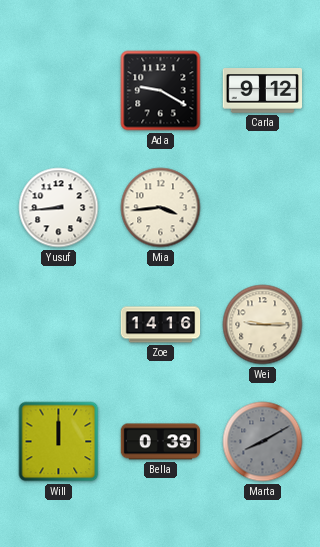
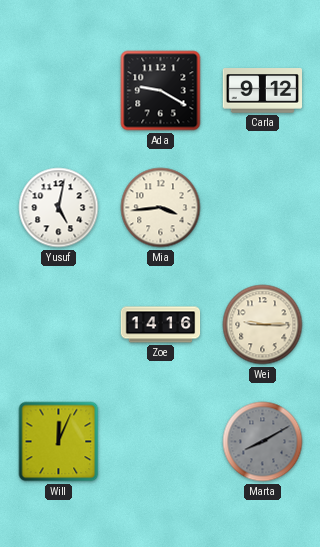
Yusuf: 8:44 -> 5:02
Will: 12:00 -> 12:04
Bella: 0:39 -> none
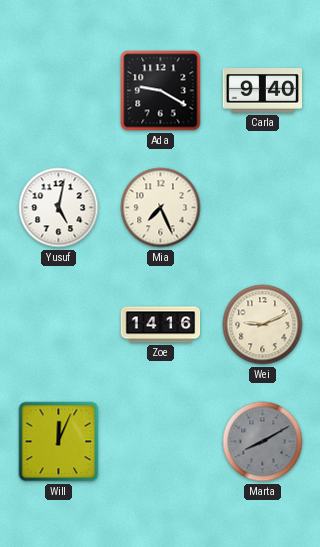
Carla: 9:12 -> 9:40
Mia: 3:44 -> 7:26
Wei: 9:15 -> 9:11
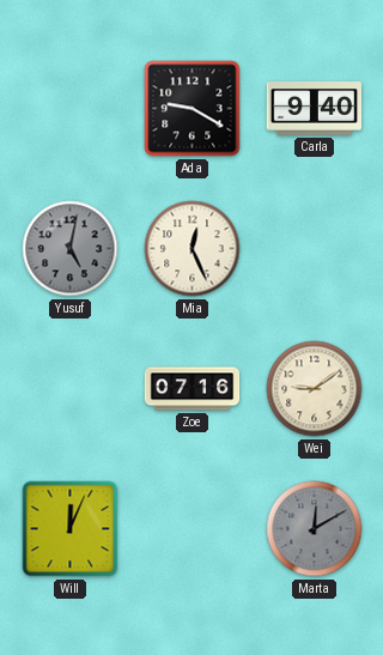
Yusuf dial: white -> grey
Mia: 7:26 -> 12:26
Zoe: 14:16 -> 07:16
Wei: 9:11 -> 9:09
Marta: 8:10 -> 12:10
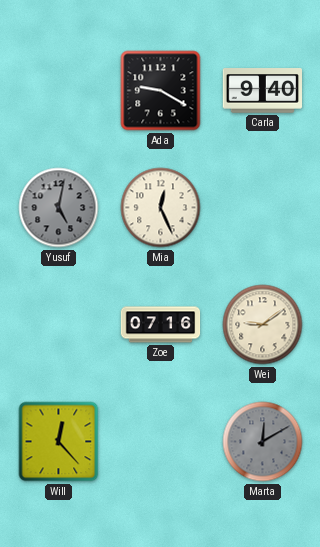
Will: 12:04 -> 12:23
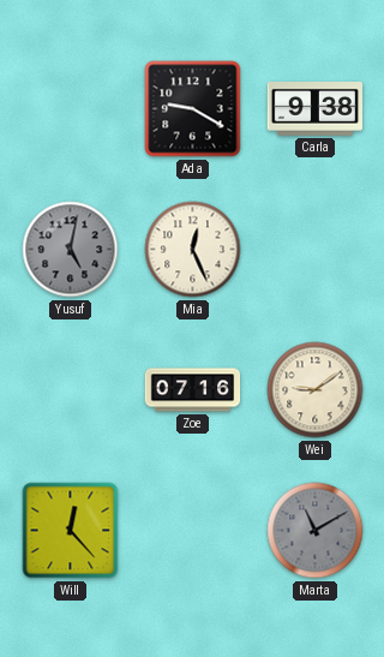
Carla: 9:40 -> 9:38
Marta: 12:10 -> 11:10
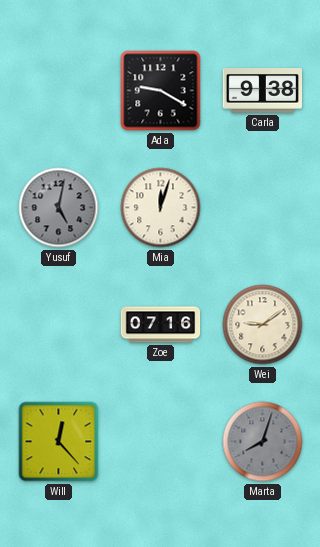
Mia: 12:26 -> 12:03
Marta: 11:10 -> 8:03
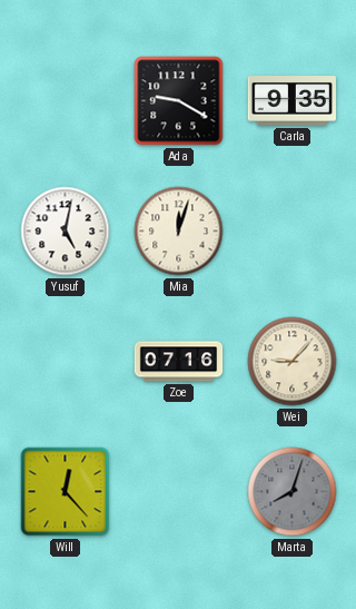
Carla: 9:38 -> 9:35
Yusuf dial: grey -> white
Wei: 9:09 -> 9:07
